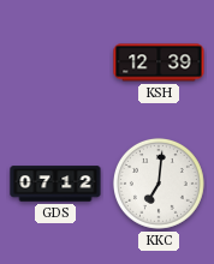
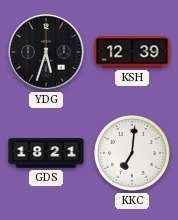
YDG: none -> 5:33
GDS: 07:12 -> 18:21
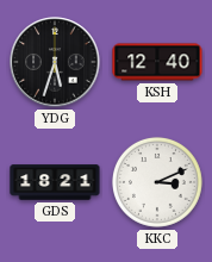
KSH: 12:39 -> 12:40
KKC: 7:01 -> 3:11
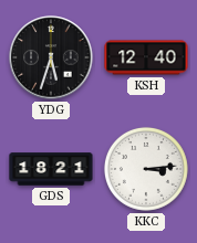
KKC: 3:11 -> 3:14
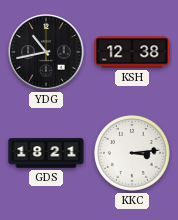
YDG: 5:33 -> 10:43
KSH: 12:40 -> 12:38
